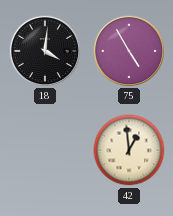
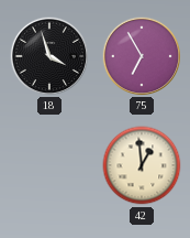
18: 4:01 -> 3:57
75: 4:55 -> 6:55
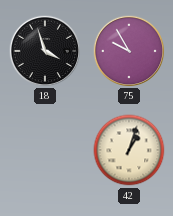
75: 6:55 -> 9:55
42: 12:59 -> 1:03
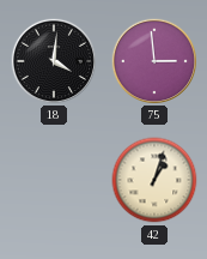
18: 3:57 -> 4:01
75: 9:55 -> 2:59
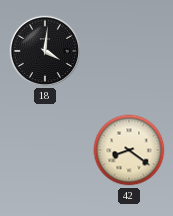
75: 2:59 -> none
42: 1:03 -> 8:21
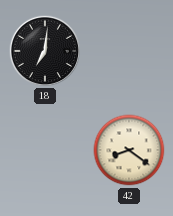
18: 4:01 -> 7:01
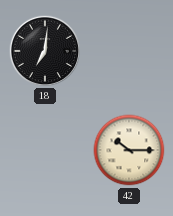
42: 8:21 -> 10:15
